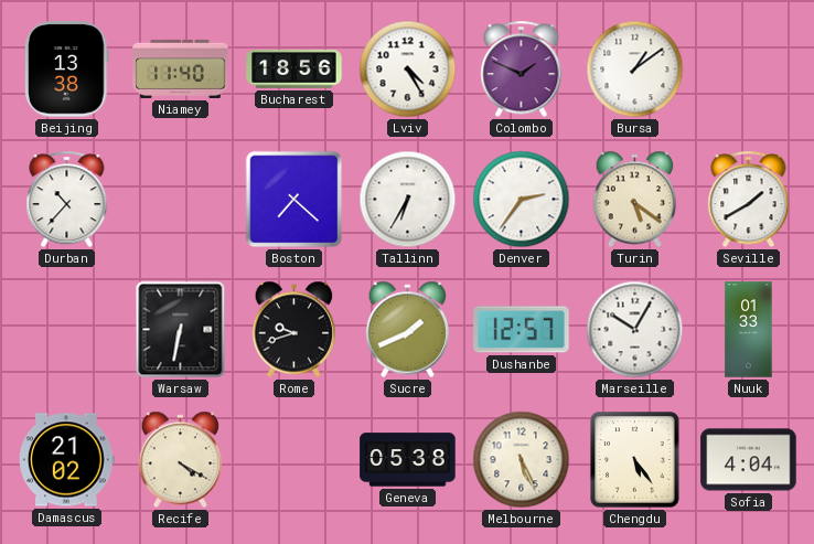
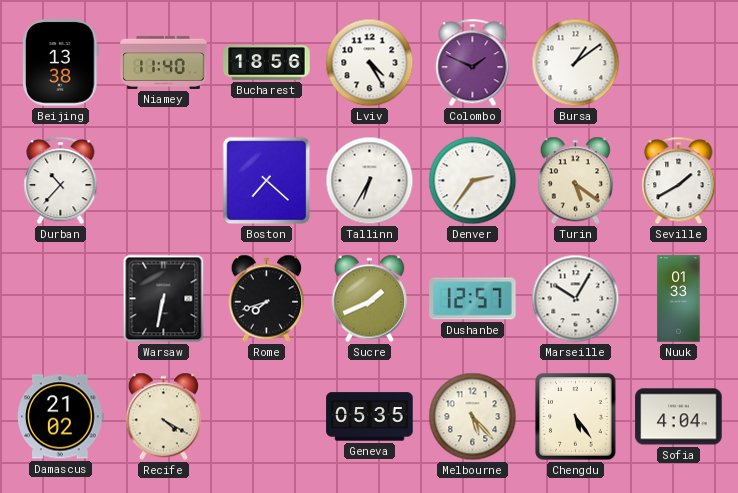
Rome: 9:42 -> 7:42
Geneva: 05:38 -> 05:35
Melbourne: 5:26 -> 5:23
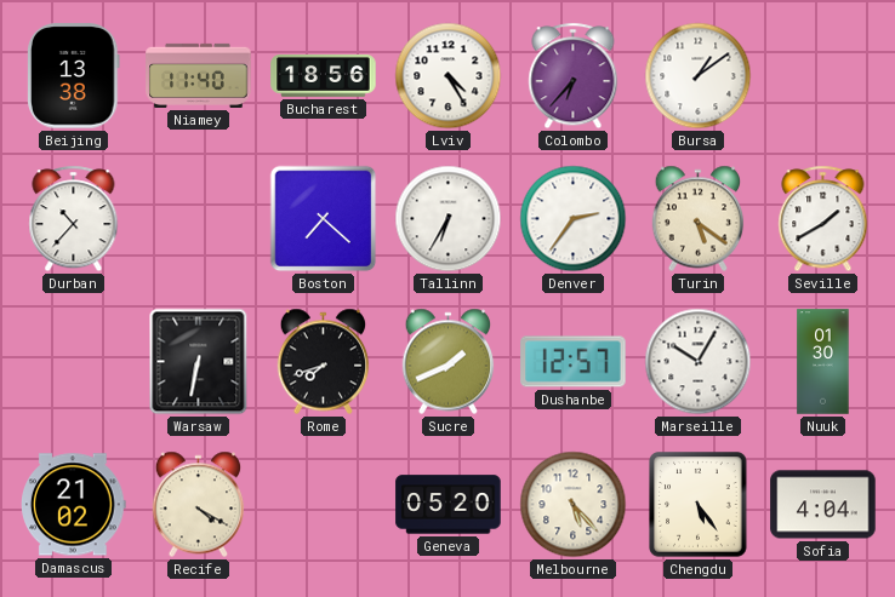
Colombo: 1:49 -> 6:37
Nuuk: 01:33 -> 01:30
Geneva: 05:35 -> 05:20
